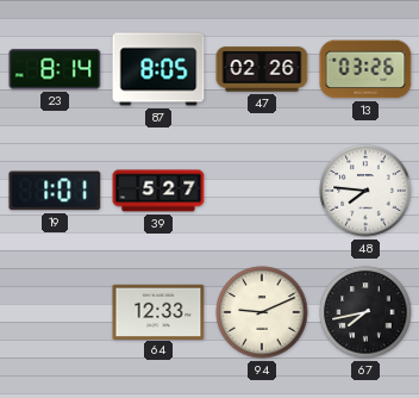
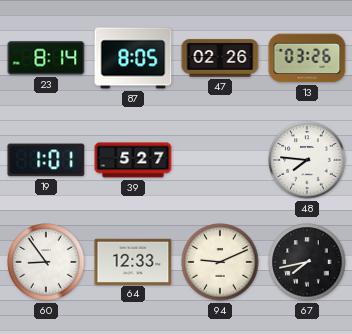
60: none -> 8:54
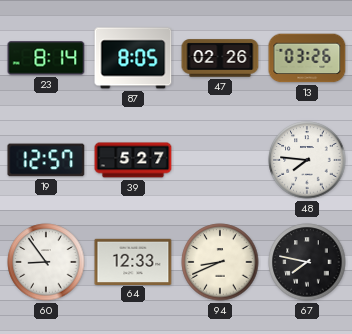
19: 1:01 -> 12:57
94: 9:11 -> 8:41
67: 7:43 -> 7:47
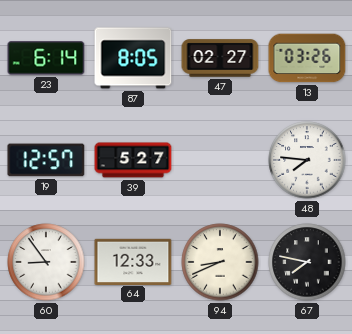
23: 8:14 -> 6:14
47: 02:26 -> 02:27
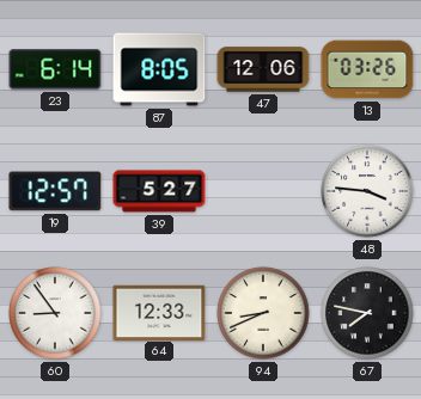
47: 02:27 -> 12:06
48: 7:46 -> 3:46
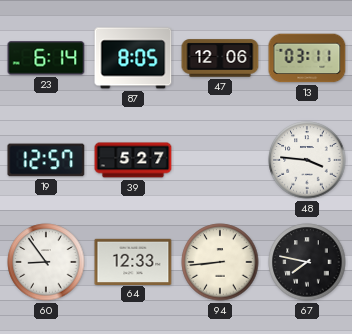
13: 03:26 -> 03:11
94: 8:41 -> 8:44
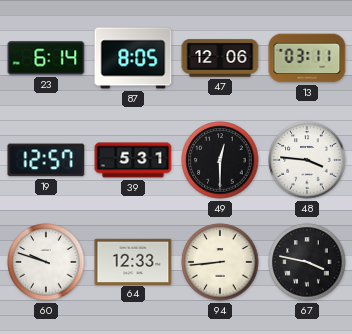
39: 5:27 -> 5:31
49: none -> 12:30
60: 8:54 -> 9:48
67: 7:47 -> 3:47
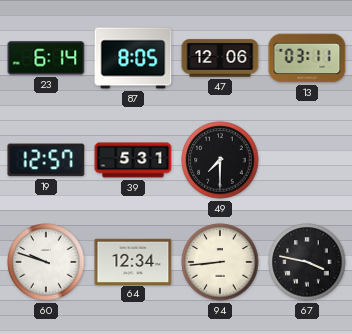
49: 12:30 -> 7:30
48: 3:46 -> none
64: 12:33 -> 12:34
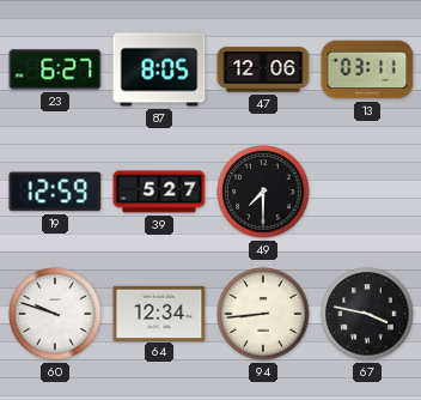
23: 6:14 -> 6:27
19: 12:57 -> 12:59
39: 5:31 -> 5:27
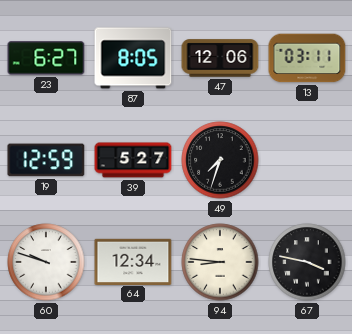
49: 7:30 -> 7:33
94: 8:44 -> 8:46
